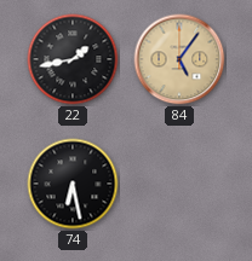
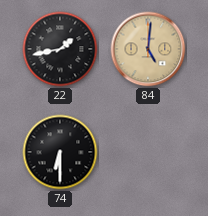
84: 5:06 -> 5:01
74: 6:28 -> 6:30
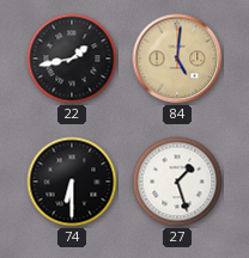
27: none -> 1:27
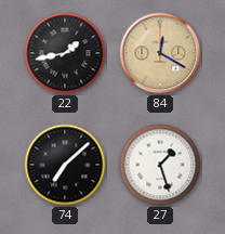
84: 5:01 -> 12:20
74: 6:30 -> 7:08
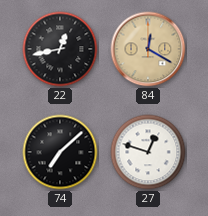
22: 1:43 -> 12:43
27: 1:27 -> 12:48
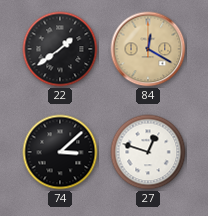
22: 12:43 -> 1:39
74: 7:08 -> 3:08
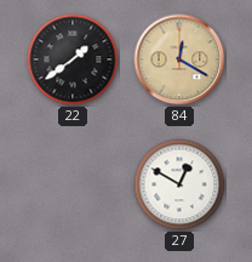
74: 3:08 -> none
27: 12:48 -> 12:50
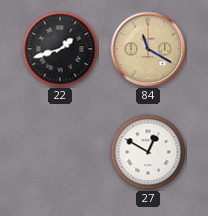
22: 1:39 -> 1:42
84: 12:20 -> 11:20
